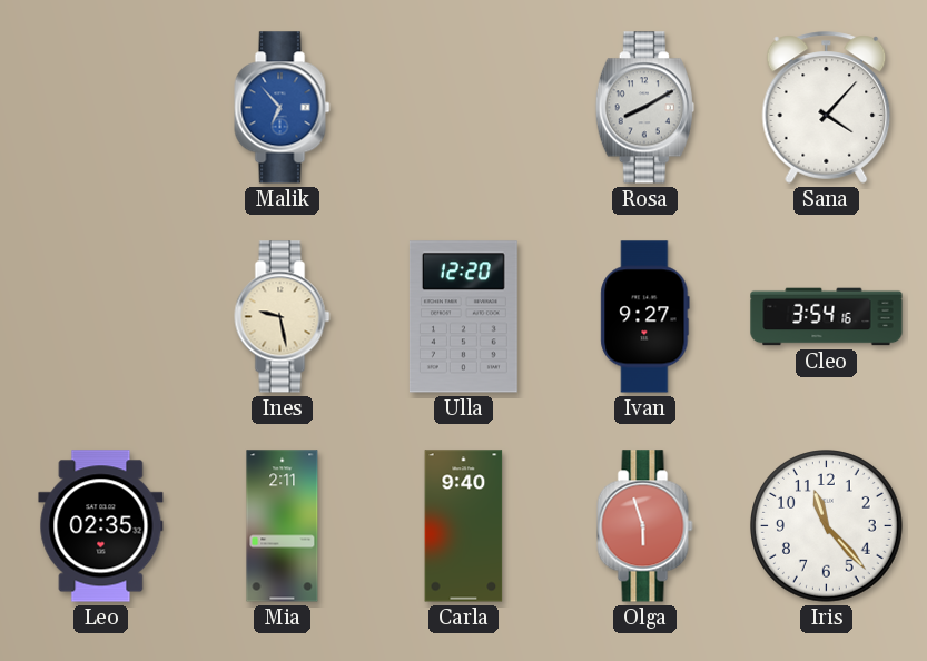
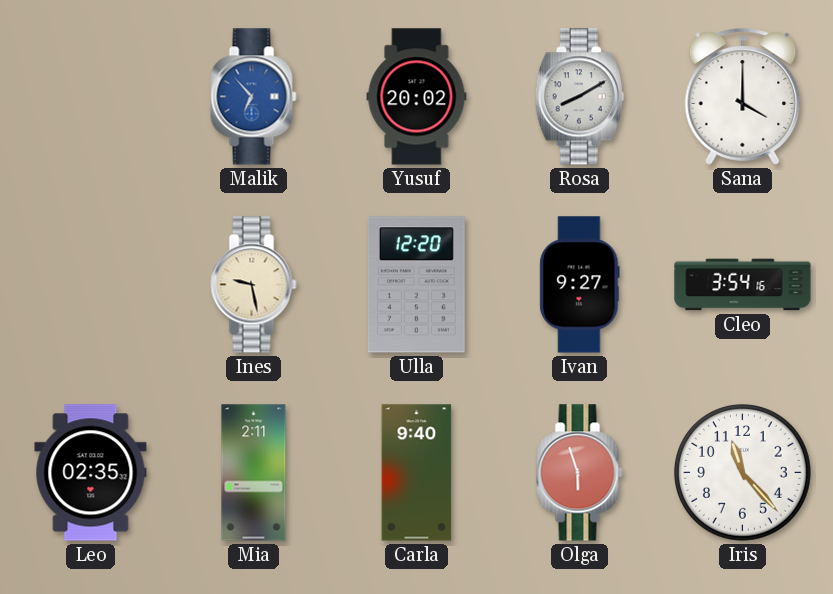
Yusuf: none -> 20:02
Sana: 4:07 -> 4:00
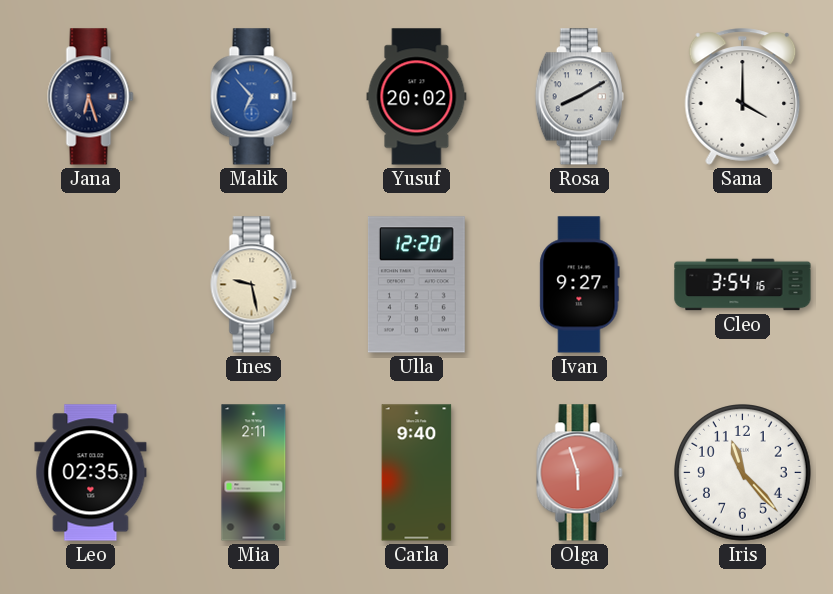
Jana: none -> 6:27
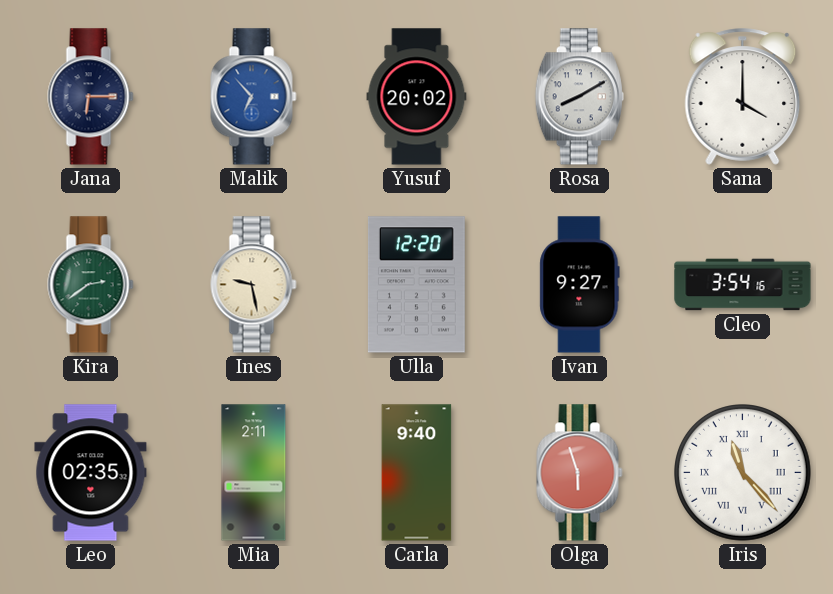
Jana: 6:27 -> 6:15
Kira: none -> 2:39
Iris numerals: Arabic -> Roman
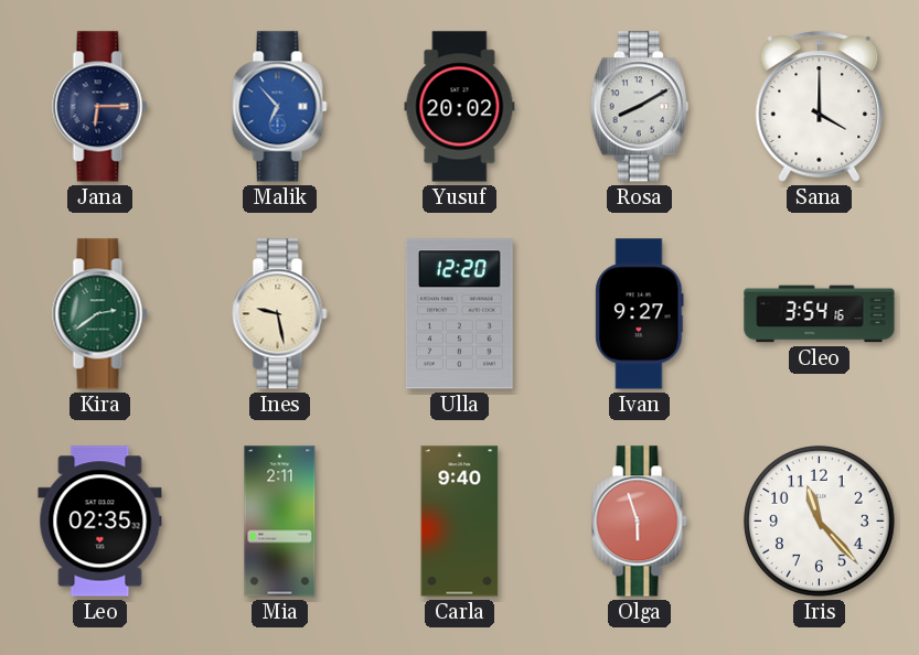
Iris numerals: Roman -> Arabic
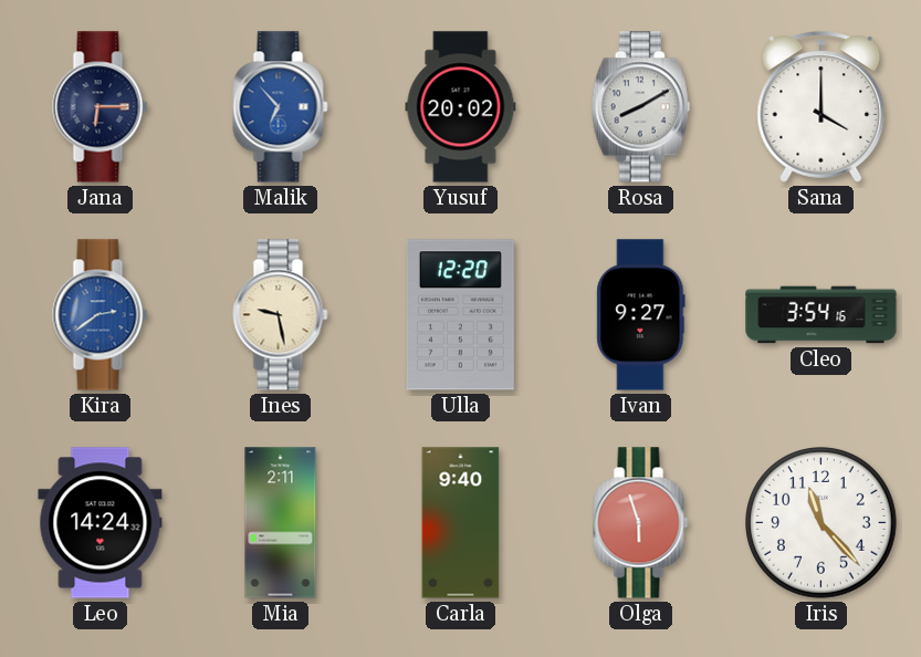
Kira dial: green -> blue
Leo: 02:35 -> 14:24
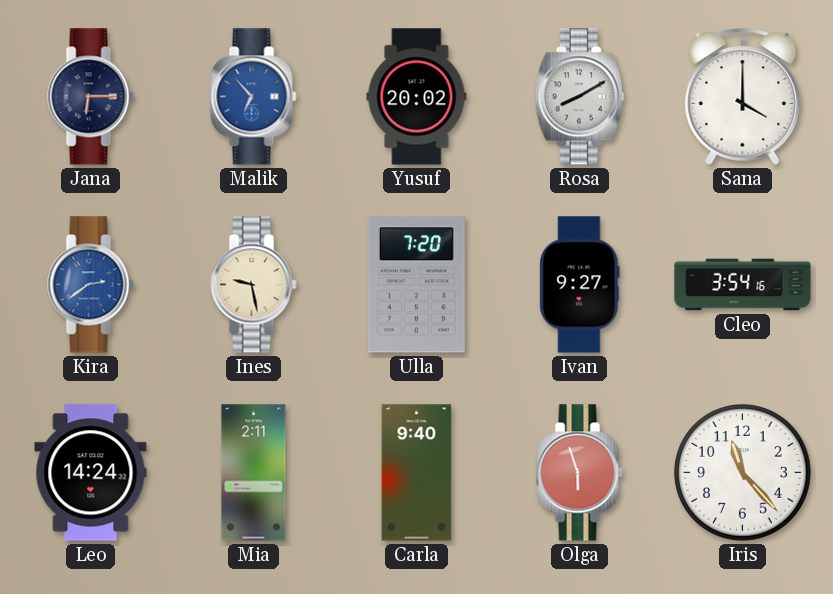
Ulla: 12:20 -> 7:20
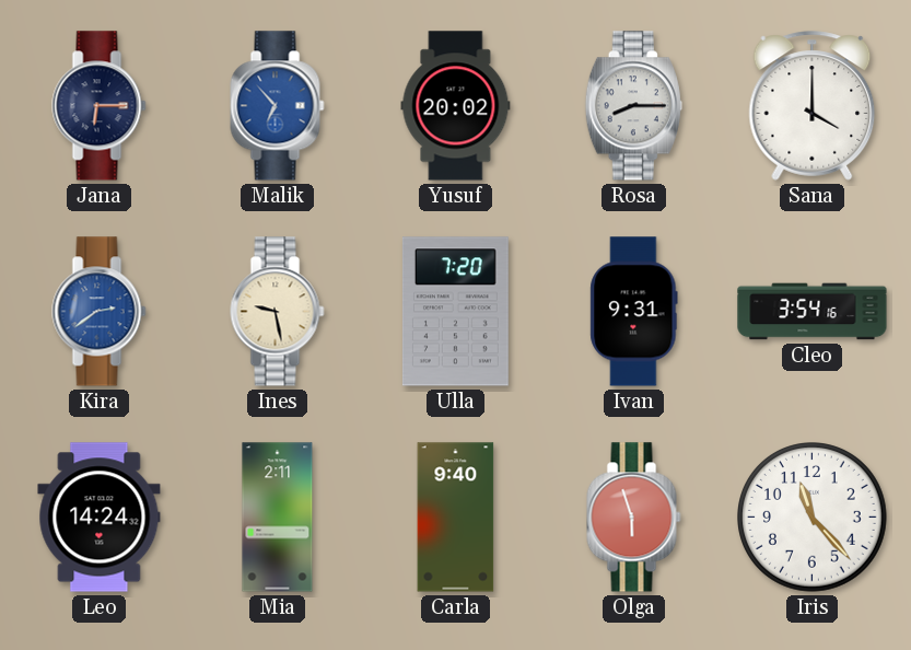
Rosa: 8:10 -> 8:15
Ivan: 9:27 -> 9:31
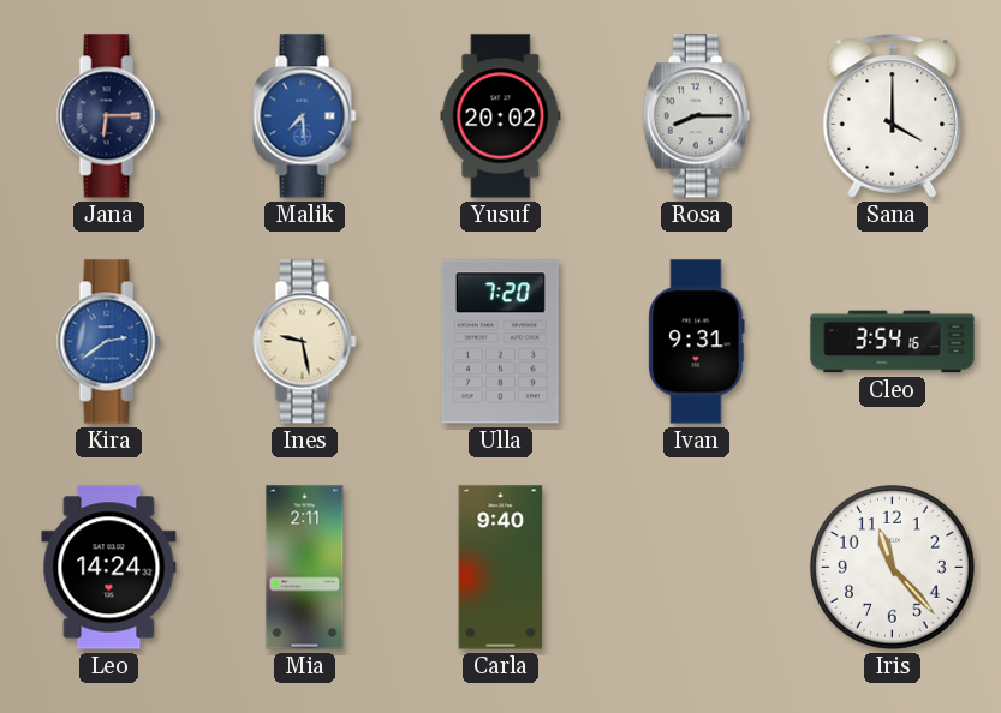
Malik: 6:53 -> 7:29
Olga: 5:57 -> none
